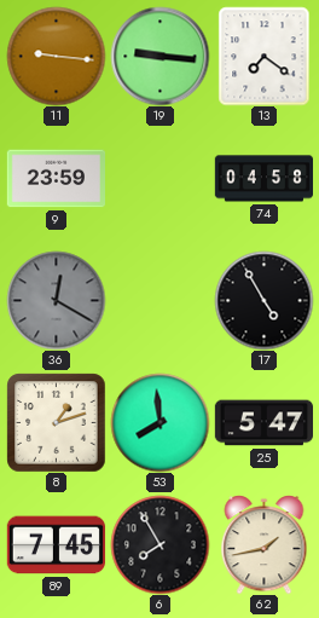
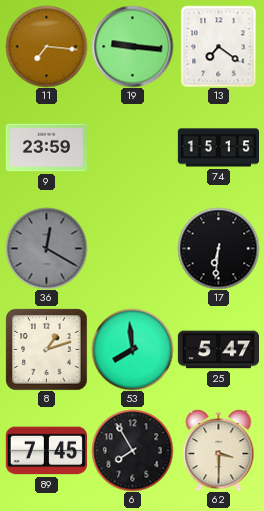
11: 9:16 -> 7:16
74: 04:58 -> 15:15
17: 4:55 -> 6:31
62: 1:43 -> 3:30
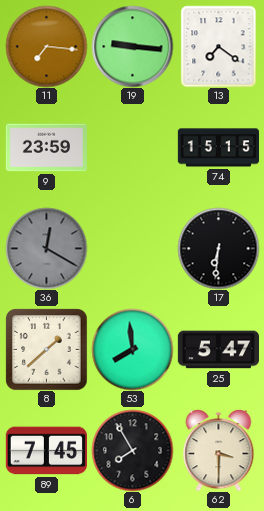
8: 1:12 -> 1:38
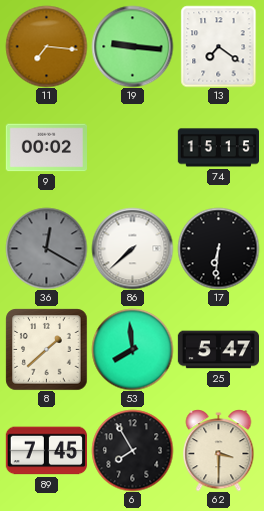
9: 23:59 -> 00:02
86: none -> 7:38
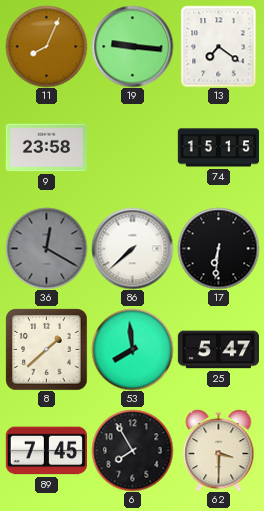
11: 7:16 -> 8:04
9: 00:02 -> 23:58
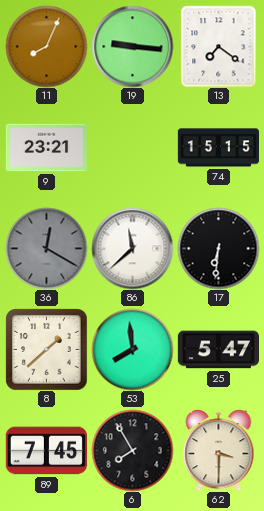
9: 23:58 -> 23:21
86: 7:38 -> 11:38
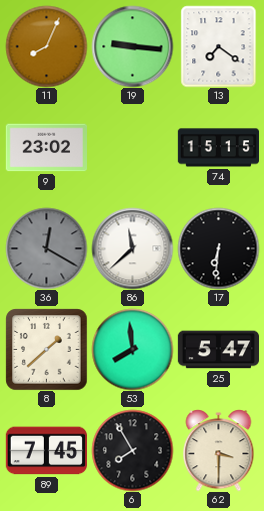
9: 23:21 -> 23:02
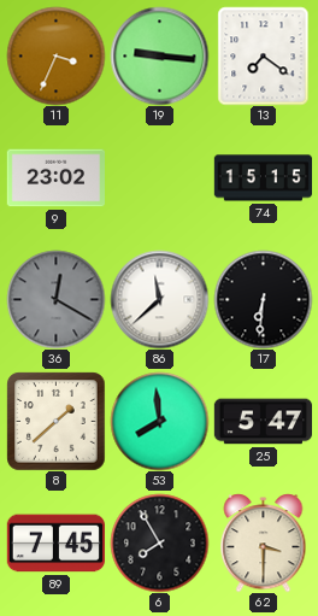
11: 8:04 -> 3:34
